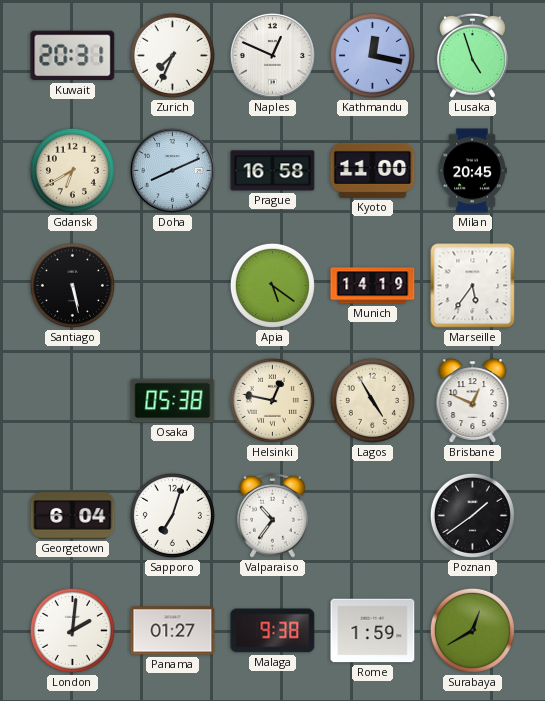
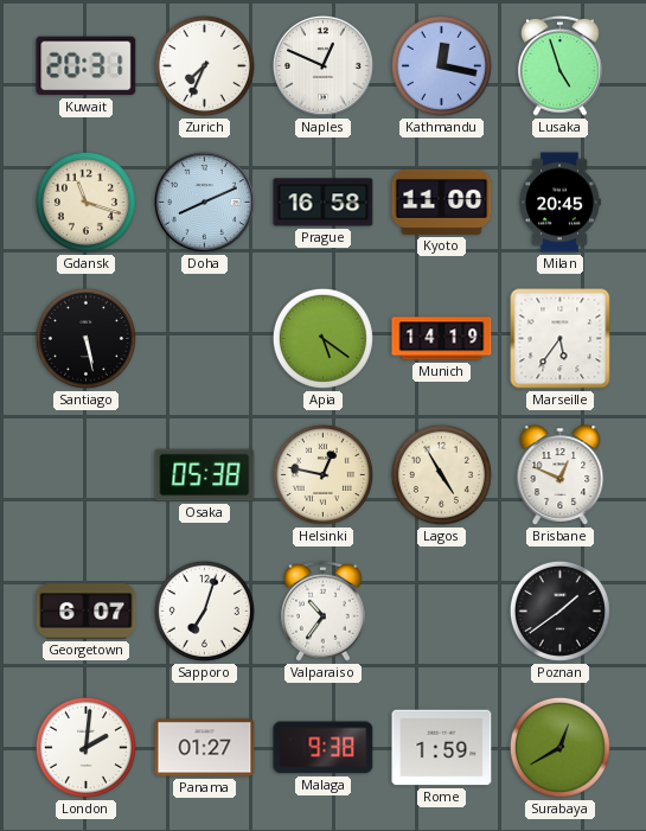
Gdansk: 6:40 -> 11:18
Georgetown: 6:04 -> 6:07
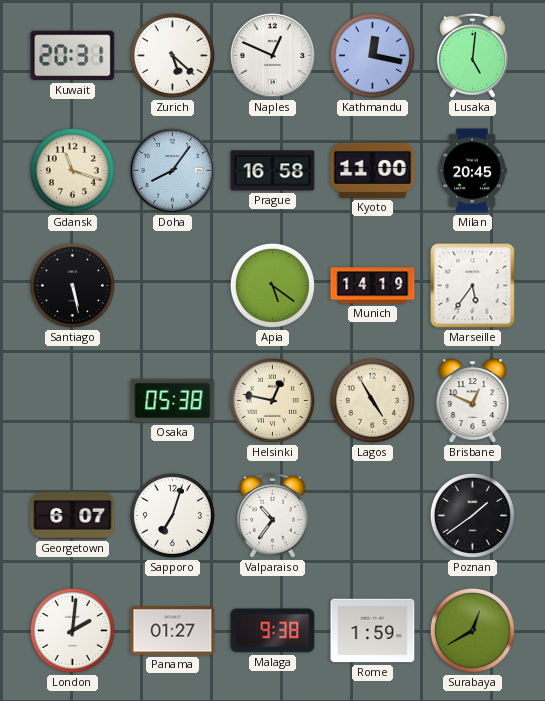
Zurich: 7:34 -> 5:22
Lusaka: 4:57 -> 5:01
Doha: 8:11 -> 8:06
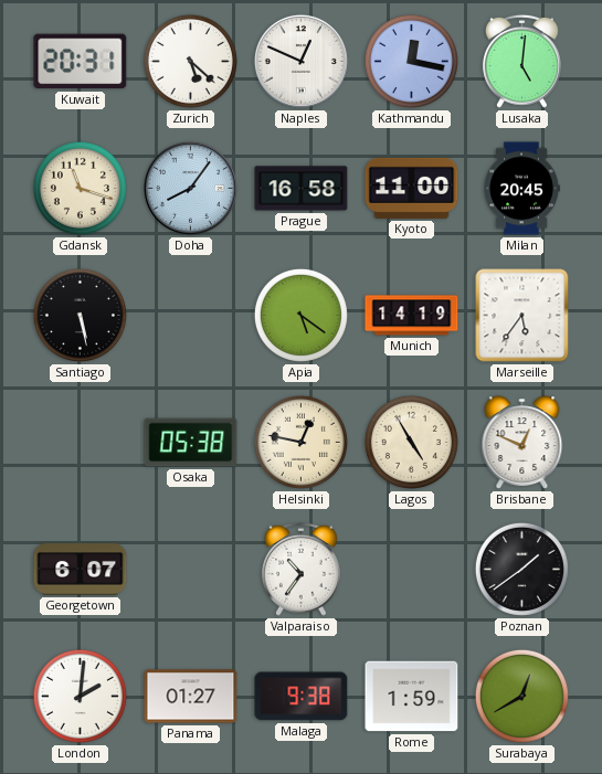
Sapporo: 7:03 -> none
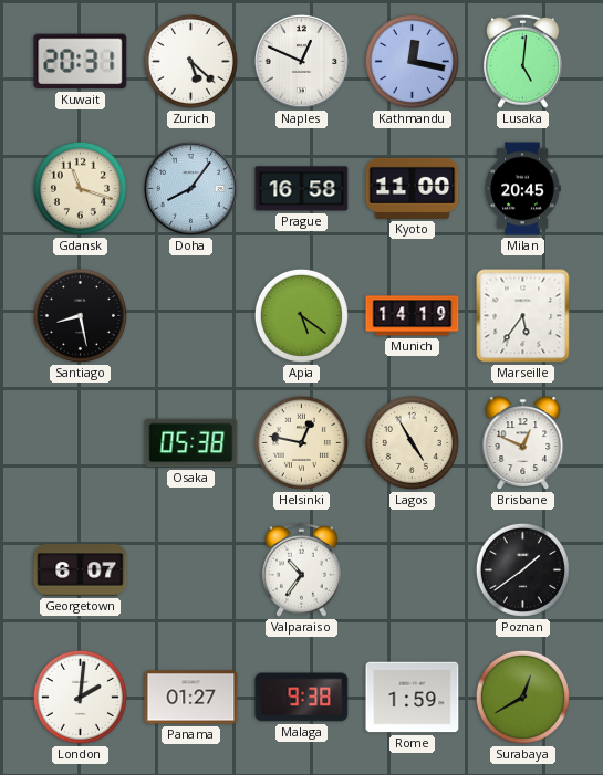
Santiago: 5:28 -> 8:28
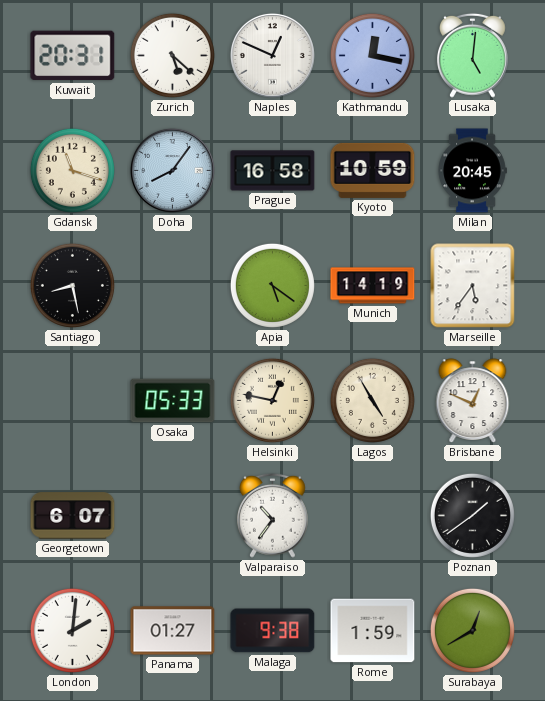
Kyoto: 11:00 -> 10:59
Osaka: 05:38 -> 05:33
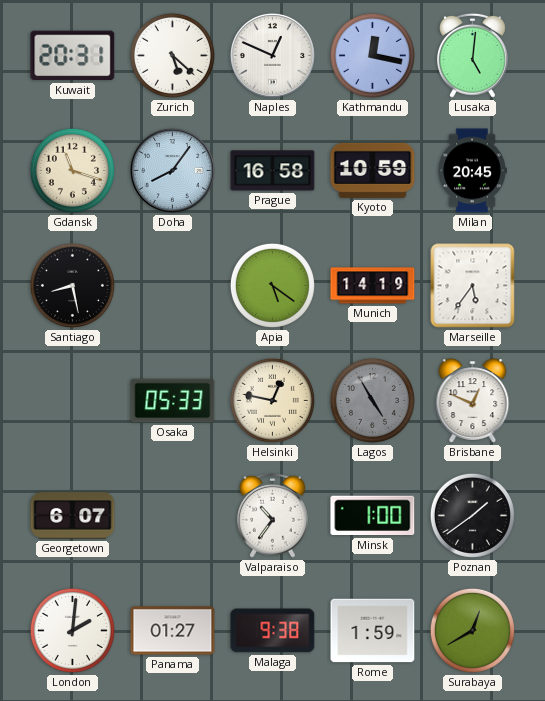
Lagos dial: cream -> grey
Minsk: none -> 1:00
